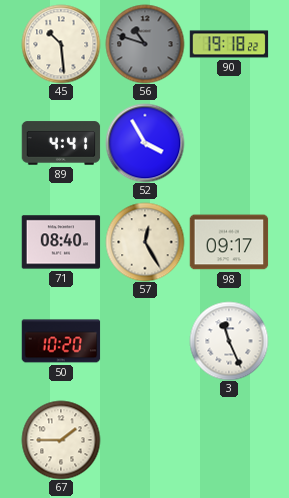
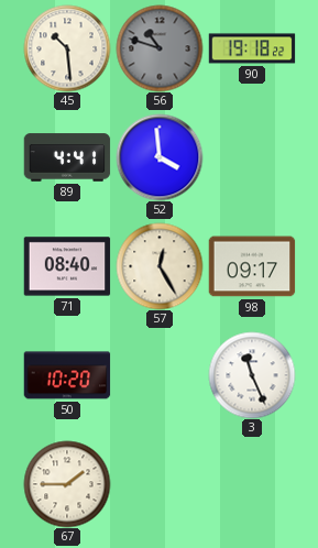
52: 3:55 -> 3:59
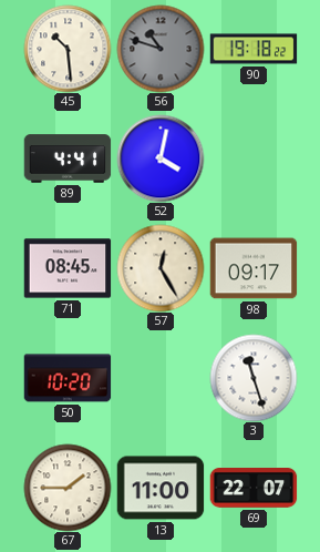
52: 3:59 -> 4:02
71: 08:40 -> 08:45
3: 11:26 -> 11:27
13: none -> 11:00
69: none -> 22:07
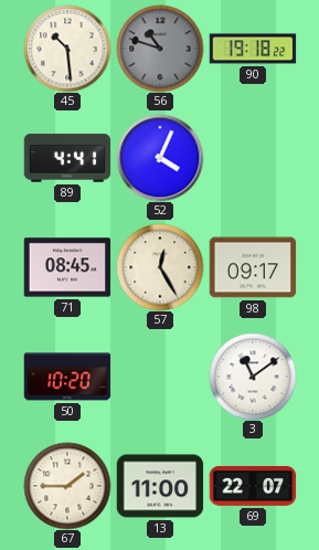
52: 4:02 -> 4:04
3: 11:27 -> 11:09
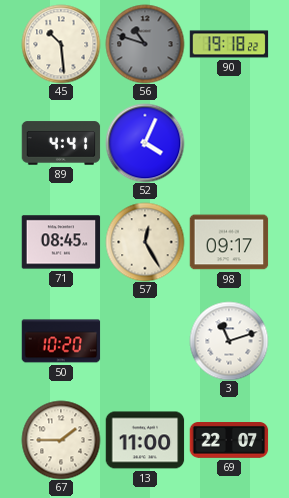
3: 11:09 -> 11:12
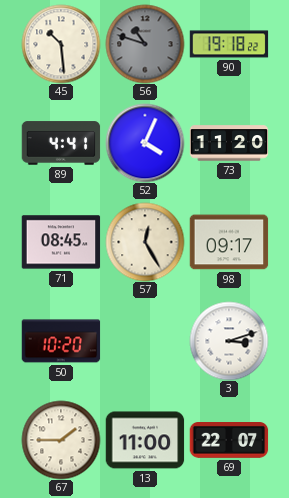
73: none -> 11:20
3: 11:12 -> 3:12
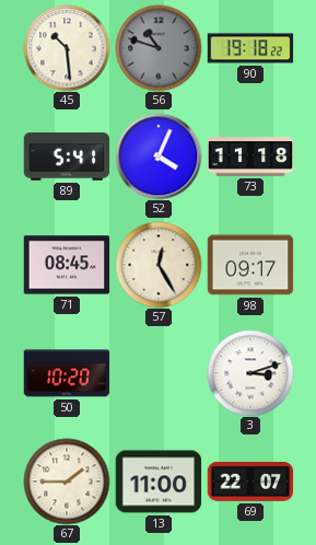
89: 4:41 -> 5:41
73: 11:20 -> 11:18
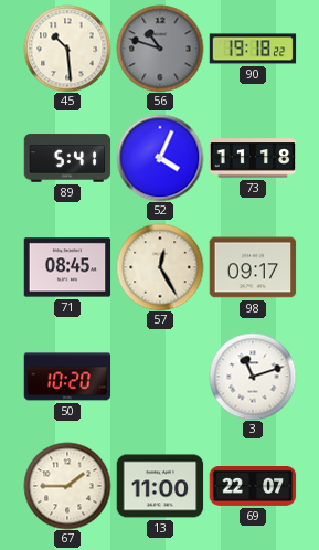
3: 3:12 -> 11:12
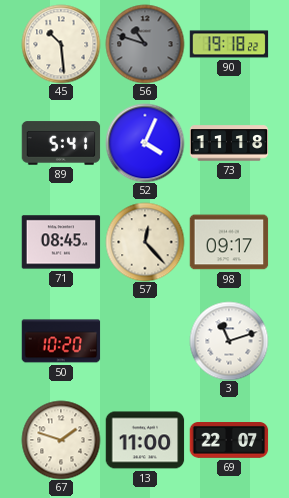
57: 12:25 -> 12:23
67: 1:45 -> 1:48
